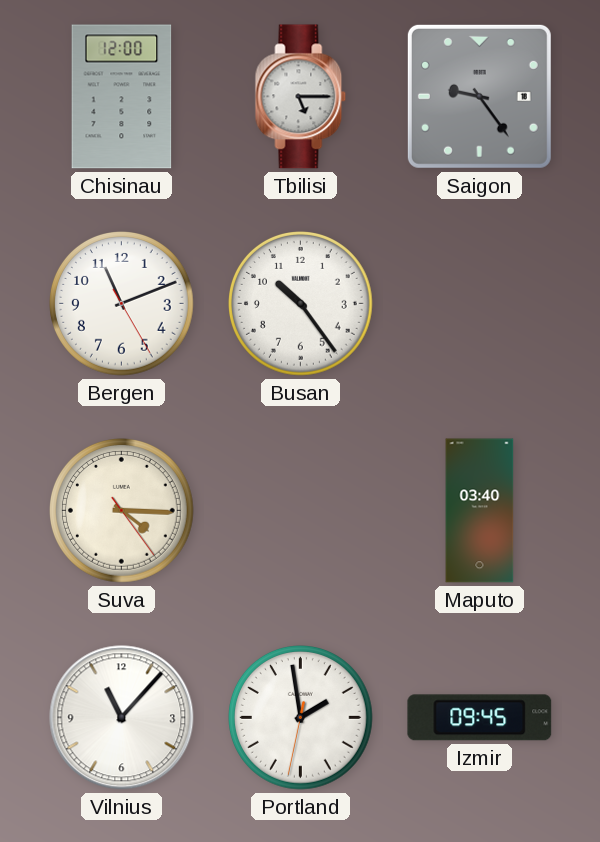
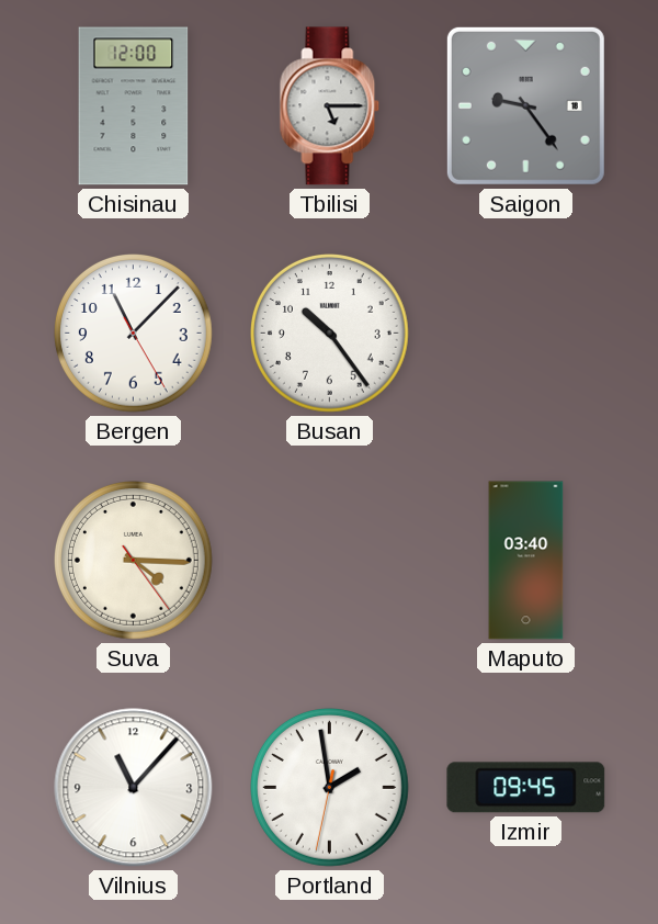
Bergen: 11:11 -> 11:07
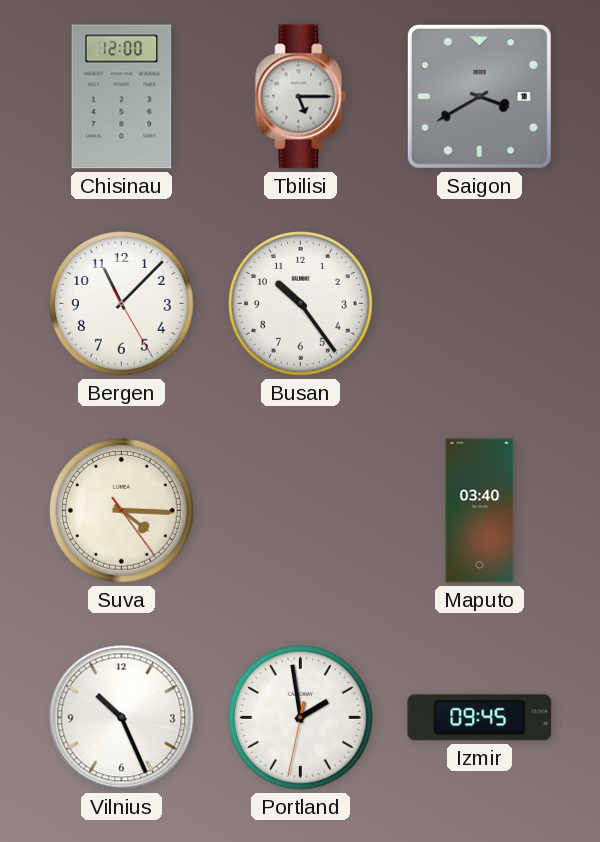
Saigon: 9:24 -> 3:40
Vilnius: 11:07 -> 10:26
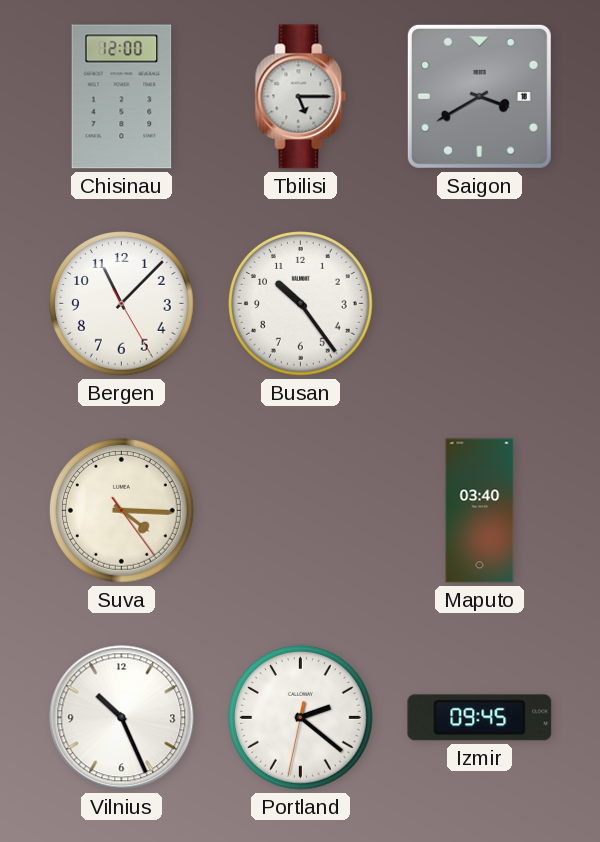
Portland: 1:58 -> 2:21
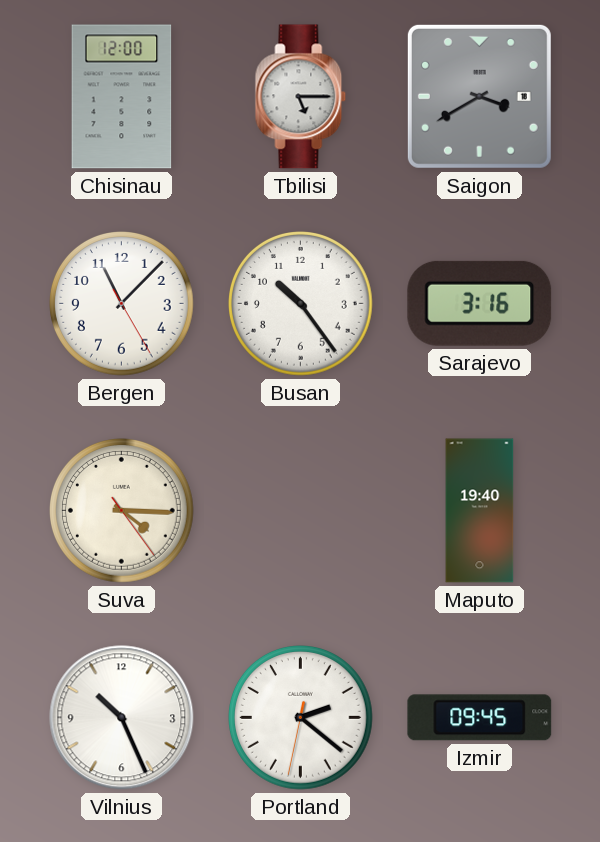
Sarajevo: none -> 3:16
Maputo: 03:40 -> 19:40
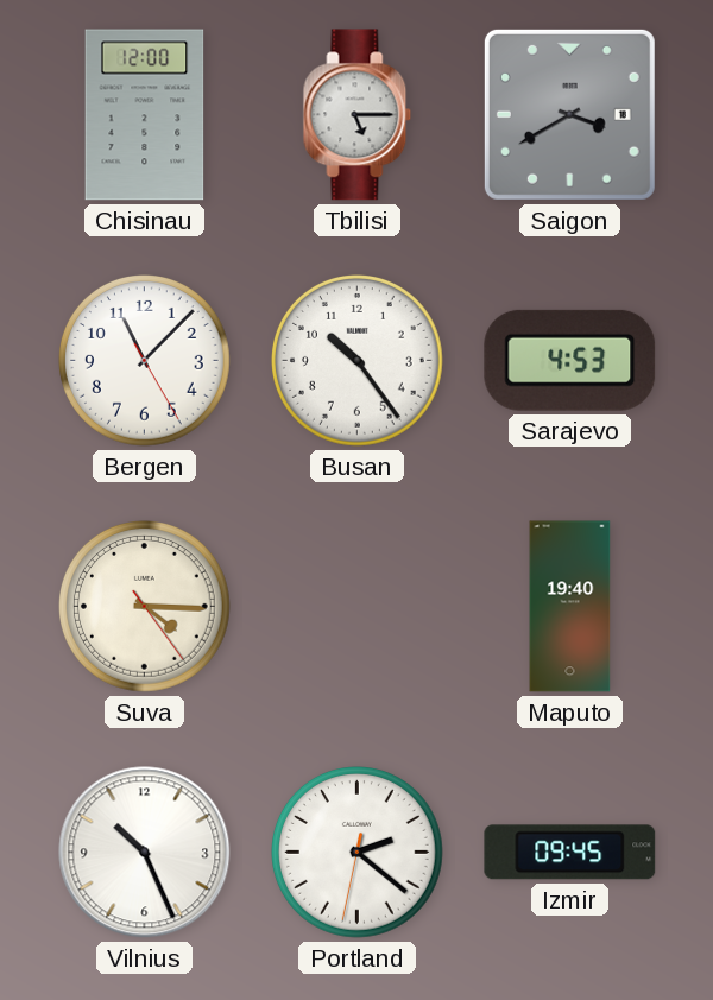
Sarajevo: 3:16 -> 4:53
